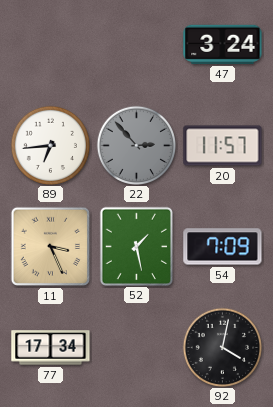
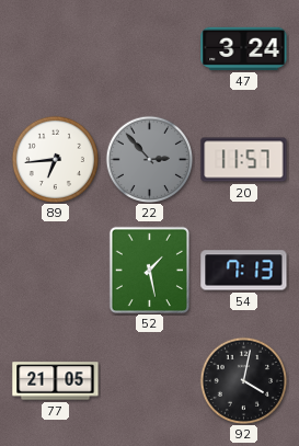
11: 3:26 -> none
54: 7:09 -> 7:13
77: 17:34 -> 21:05
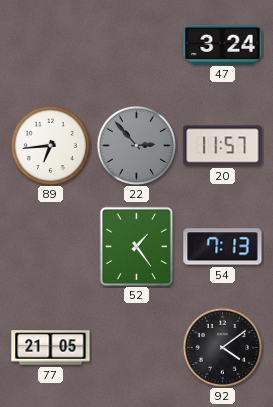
52: 1:28 -> 1:24
92: 4:02 -> 4:09
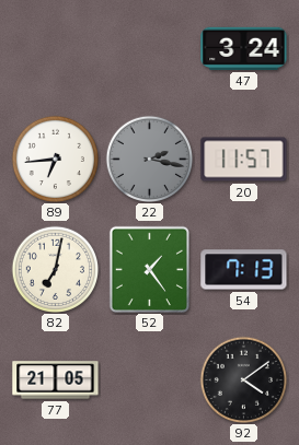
22: 2:53 -> 2:17
82: none -> 7:02
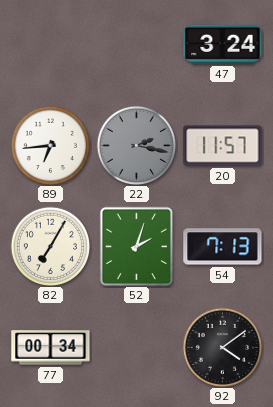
82: 7:02 -> 7:05
52: 1:24 -> 2:03
77: 21:05 -> 00:34
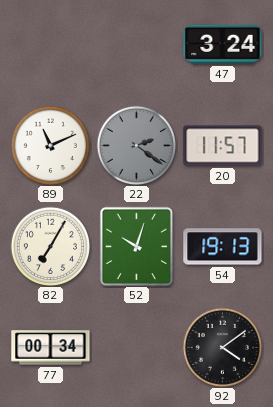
89: 6:44 -> 11:11
22: 2:17 -> 2:21
52: 2:03 -> 10:03
54: 7:13 -> 19:13
